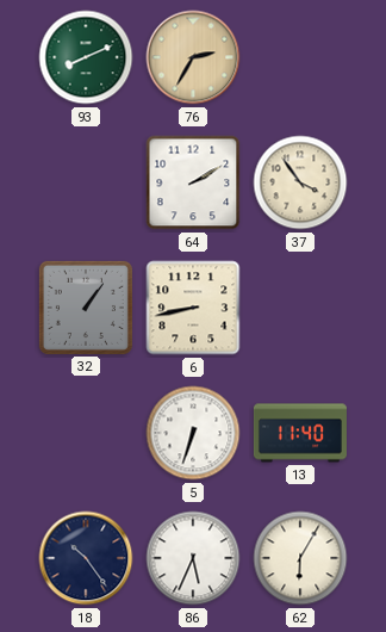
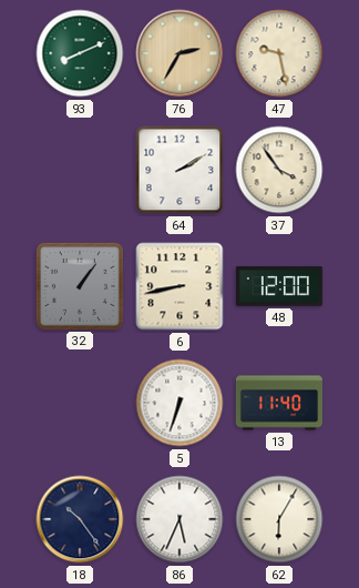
47: none -> 9:28
48: none -> 12:00
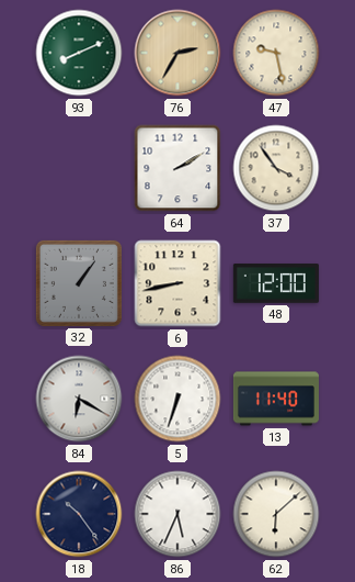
84: none -> 6:20
62: 6:05 -> 6:08
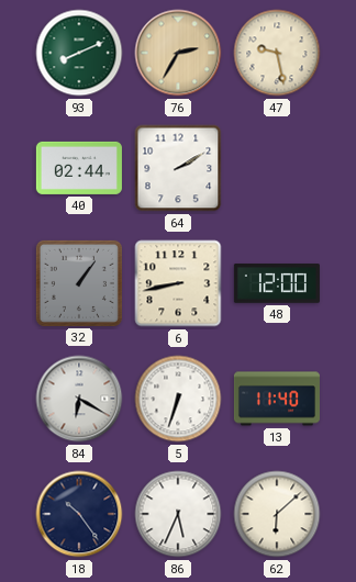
40: none -> 02:44
37: 3:54 -> none
